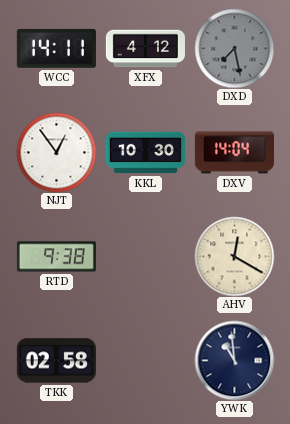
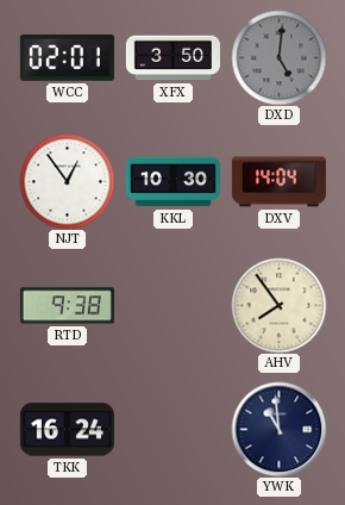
WCC: 14:11 -> 02:01
XFX: 4:12 -> 3:50
DXD: 7:28 -> 5:01
AHV: 12:20 -> 7:54
TKK: 02:58 -> 16:24
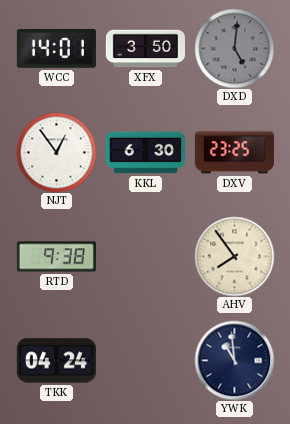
WCC: 02:01 -> 14:01
KKL: 10:30 -> 6:30
DXV: 14:04 -> 23:25
TKK: 16:24 -> 04:24
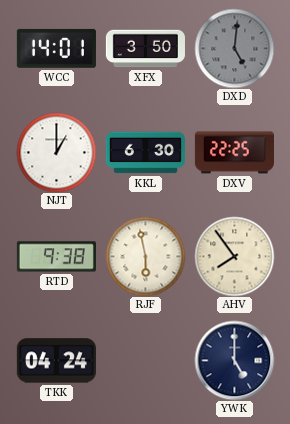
NJT: 12:54 -> 1:00
DXV: 23:25 -> 22:25
RJF: none -> 5:58
YWK: 10:59 -> 5:00
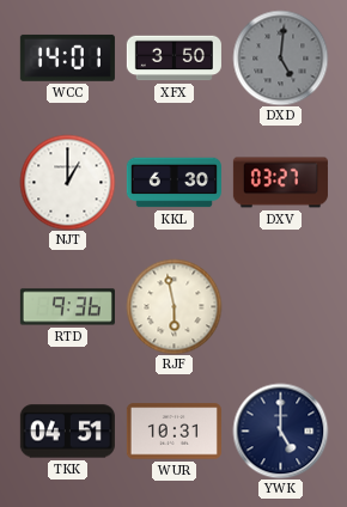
DXV: 22:25 -> 03:27
RTD: 9:38 -> 9:36
AHV: 7:54 -> none
TKK: 04:24 -> 04:51
WUR: none -> 10:31
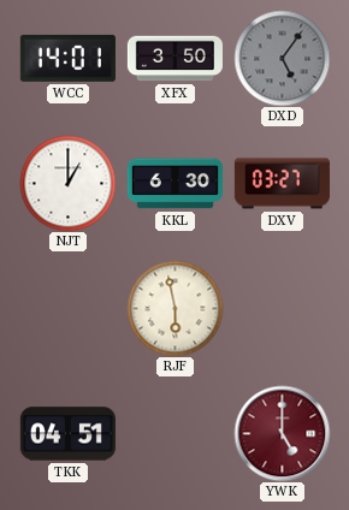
DXD: 5:01 -> 5:06
RTD: 9:36 -> none
WUR: 10:31 -> none
YWK dial: navy -> burgundy
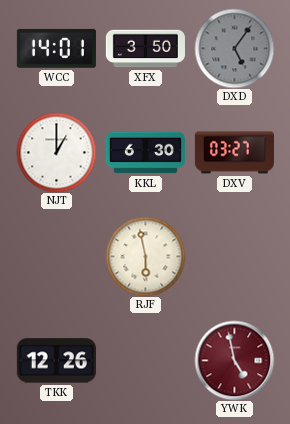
TKK: 04:51 -> 12:26
YWK: 5:00 -> 4:58
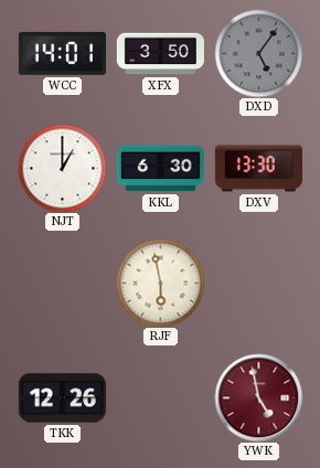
DXV: 03:27 -> 13:30
